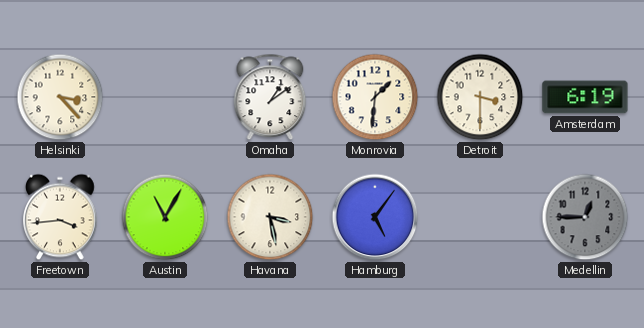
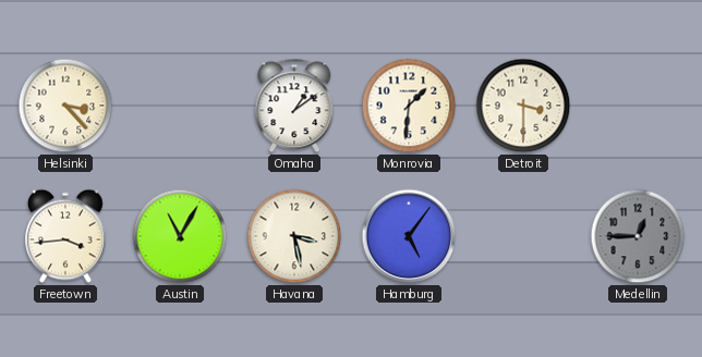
Amsterdam: 6:19 -> none
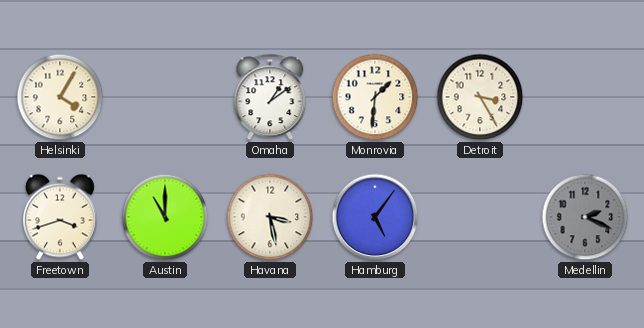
Helsinki: 3:23 -> 4:05
Detroit: 3:30 -> 3:25
Freetown: 3:44 -> 3:42
Austin: 11:05 -> 11:00
Medellin: 12:45 -> 2:19
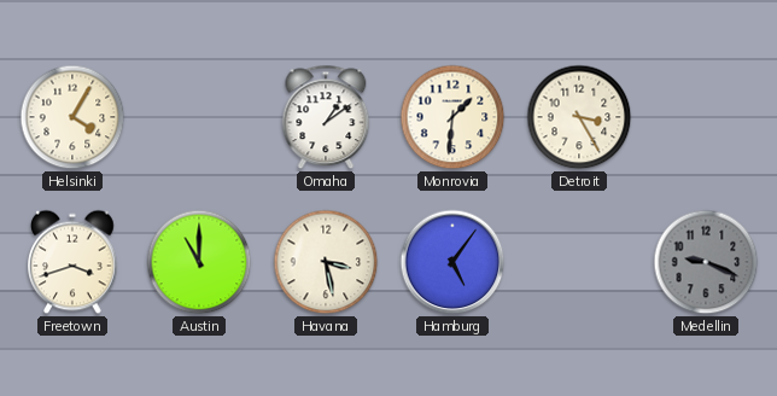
Medellin: 2:19 -> 9:19
